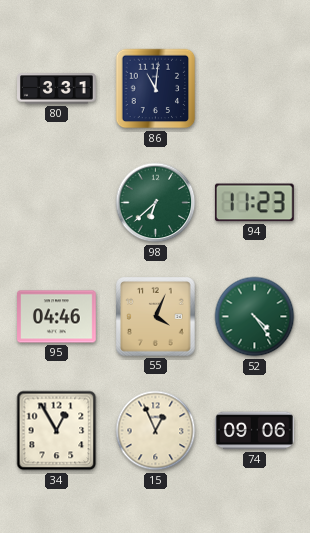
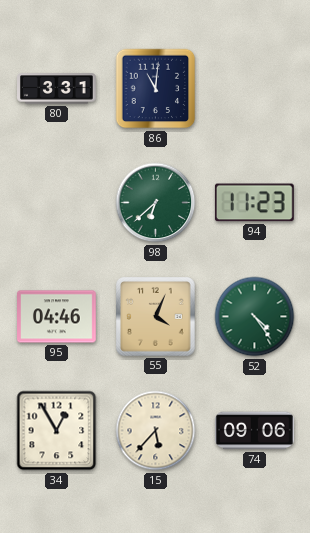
15: 12:56 -> 5:37
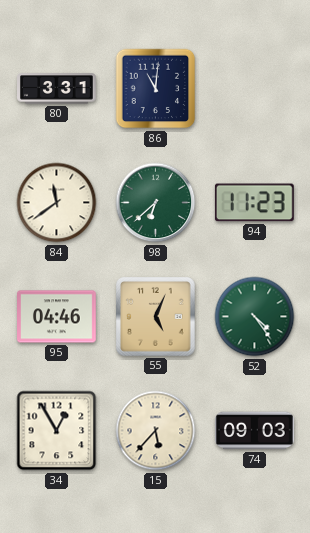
84: none -> 11:39
55: 4:04 -> 5:04
74: 09:06 -> 09:03
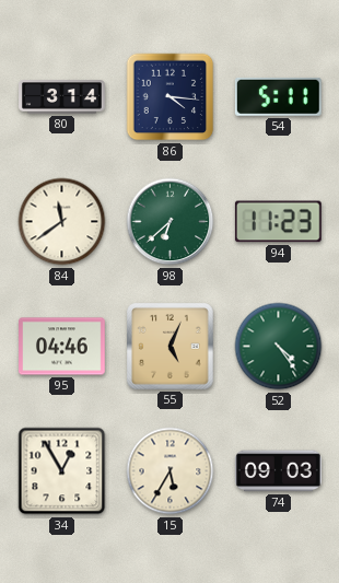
80: 3:31 -> 3:14
86: 11:01 -> 4:16
54: none -> 5:11
15: 5:37 -> 5:35
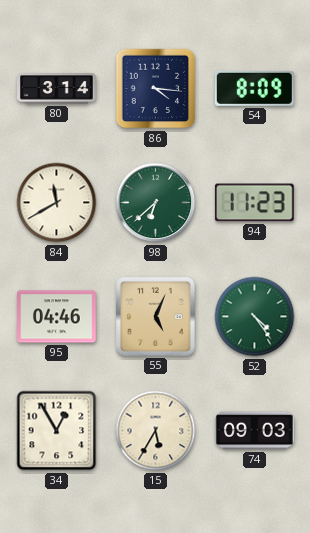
54: 5:11 -> 8:09
84: 11:39 -> 11:40
